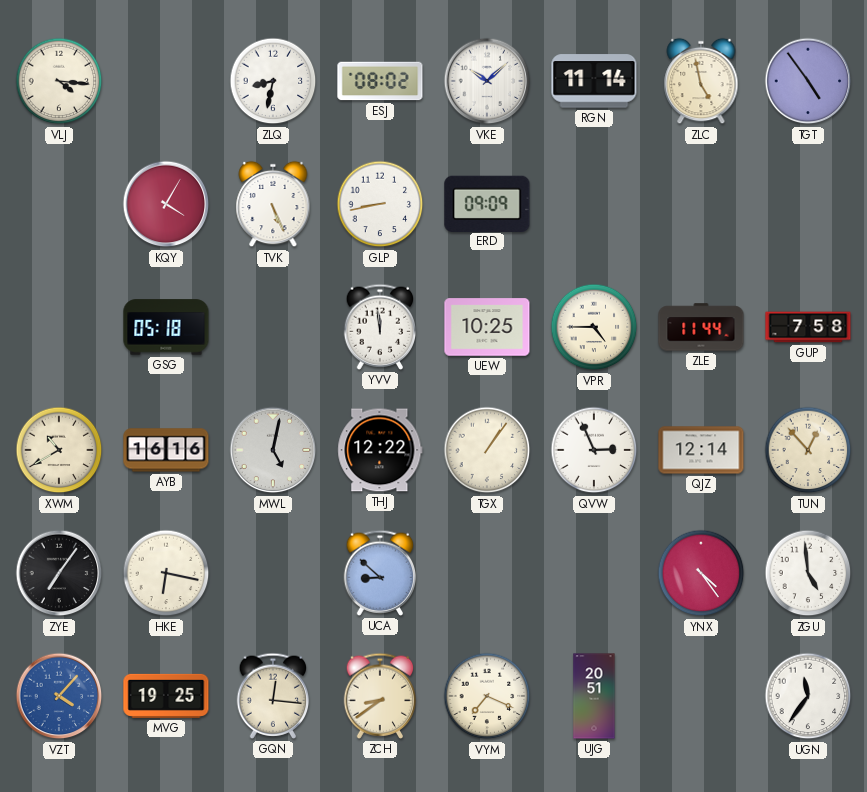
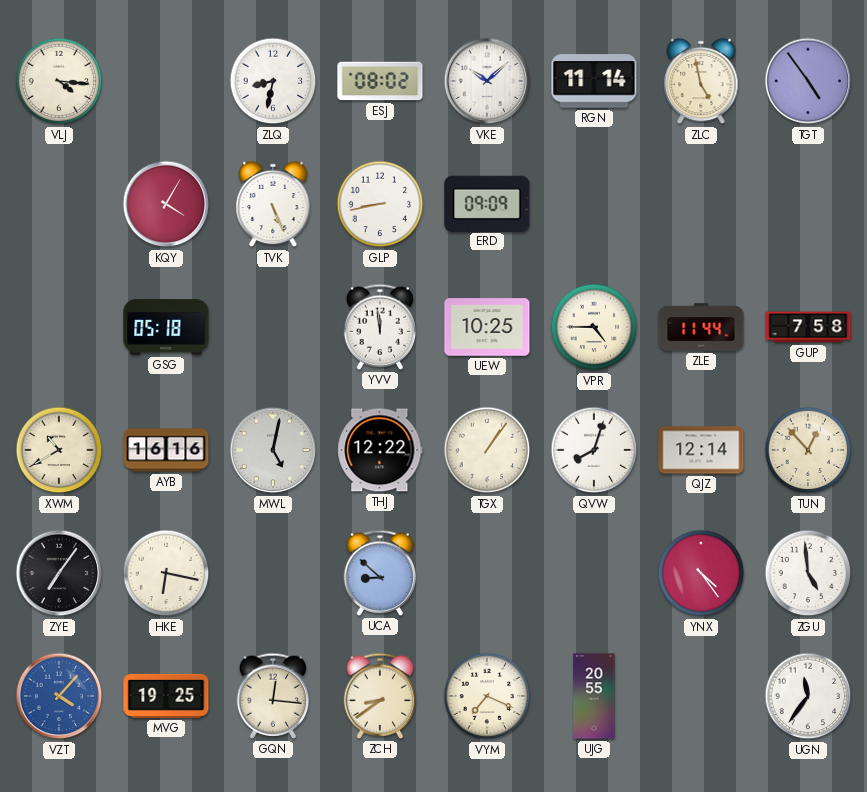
QVW: 2:56 -> 8:03
UJG: 20:51 -> 20:55
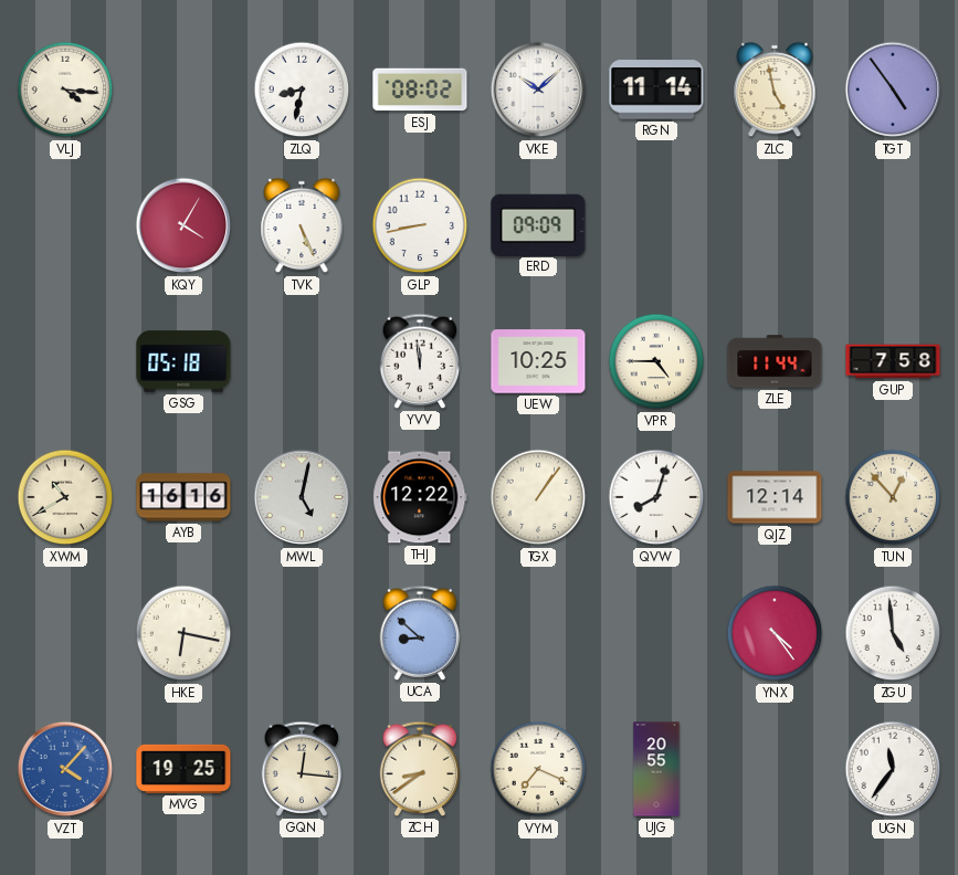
ZYE: 7:06 -> none
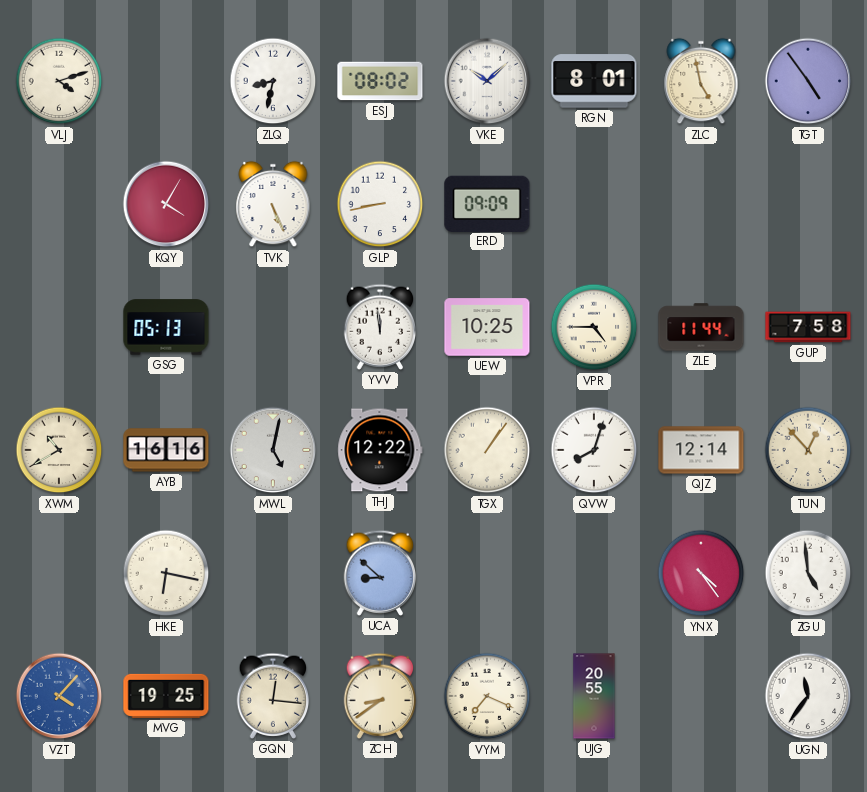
VLJ: 4:16 -> 4:12
RGN: 11:14 -> 8:01
GSG: 05:18 -> 05:13
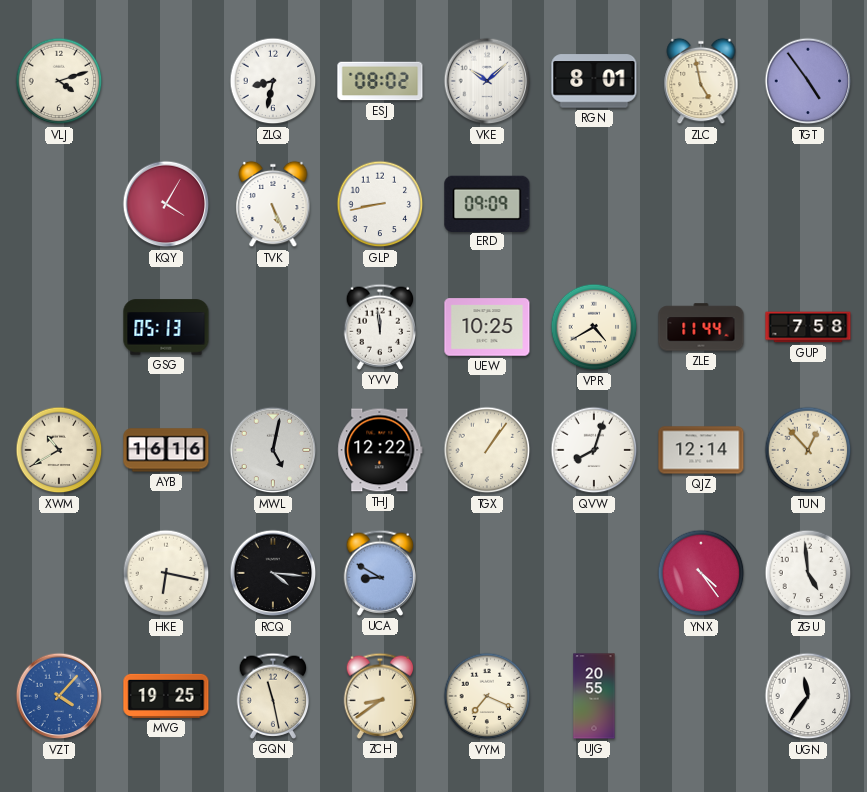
VPR: 4:45 -> 4:40
RCQ: none -> 4:16
UCA: 8:52 -> 8:50
GQN: 12:16 -> 11:28
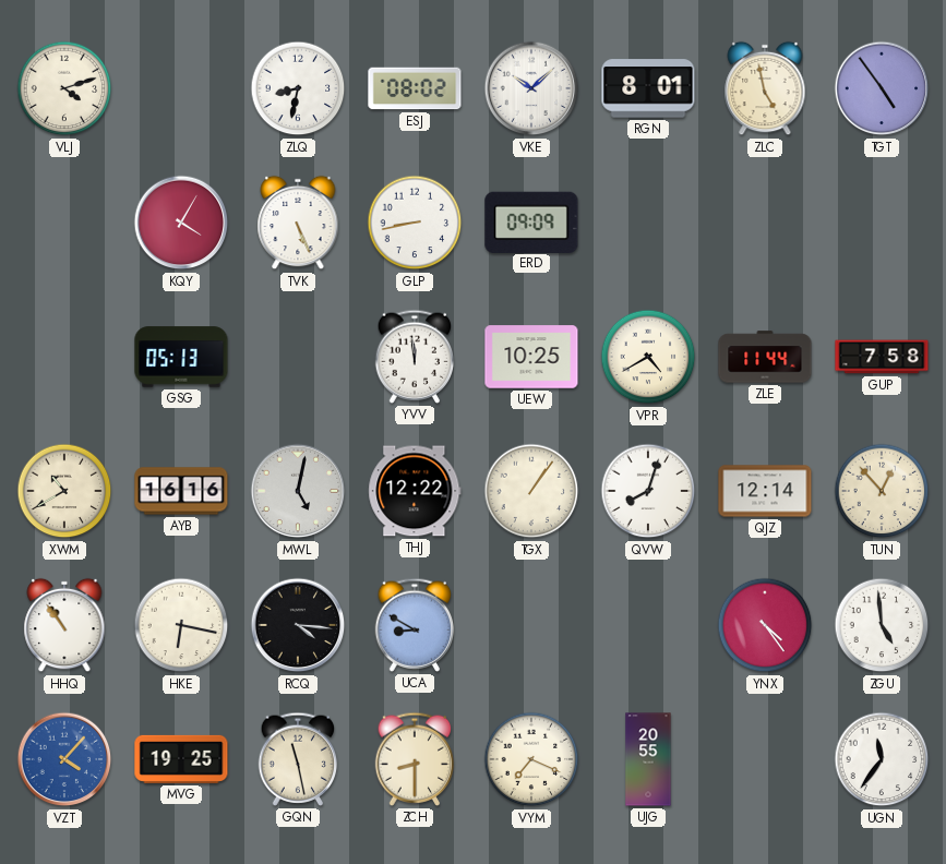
HHQ: none -> 10:54
ZCH: 8:39 -> 8:30
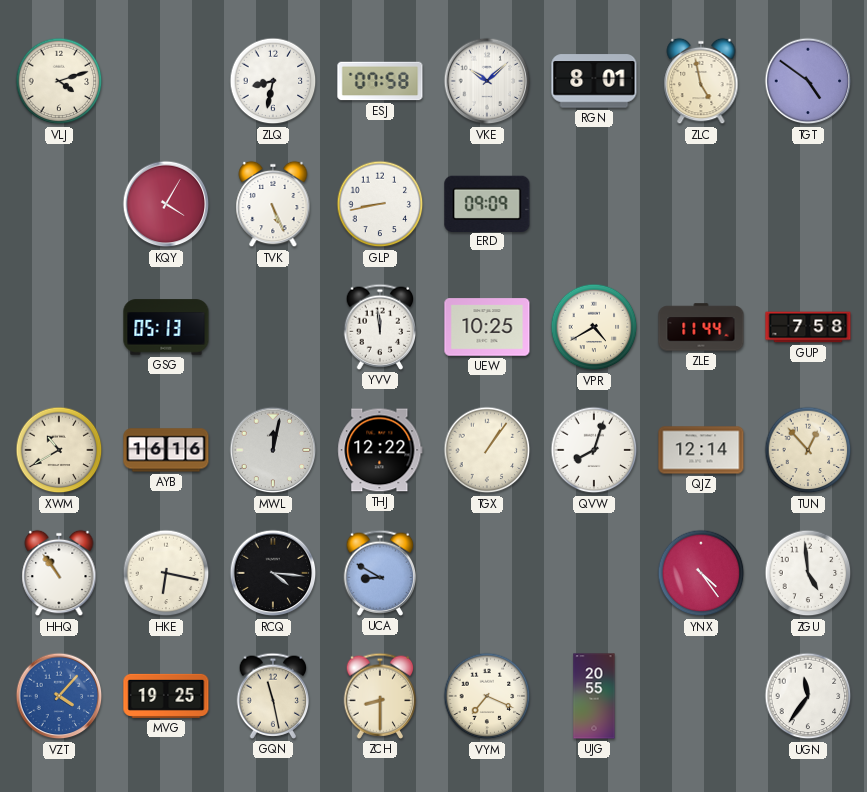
ESJ: 08:02 -> 07:58
TGT: 4:54 -> 4:51
MWL: 5:02 -> 12:02
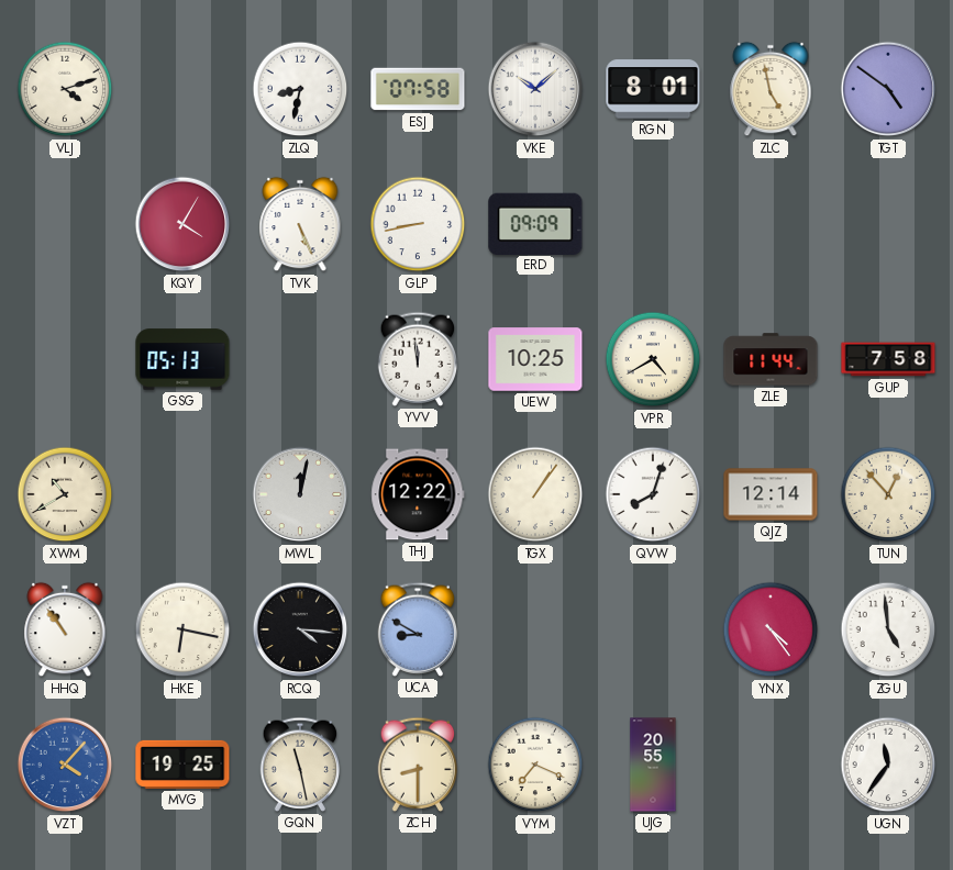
AYB: 16:16 -> none
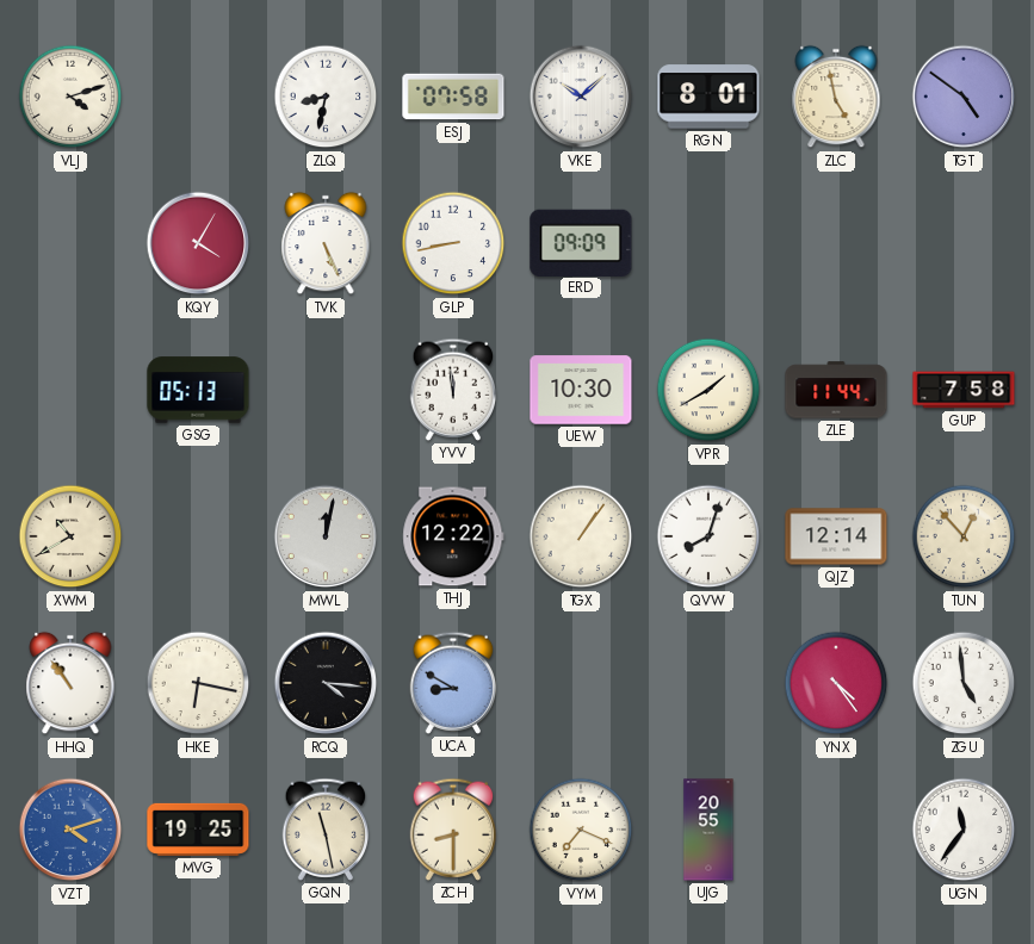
UEW: 10:25 -> 10:30
VPR: 4:40 -> 1:40
VZT: 4:07 -> 4:12
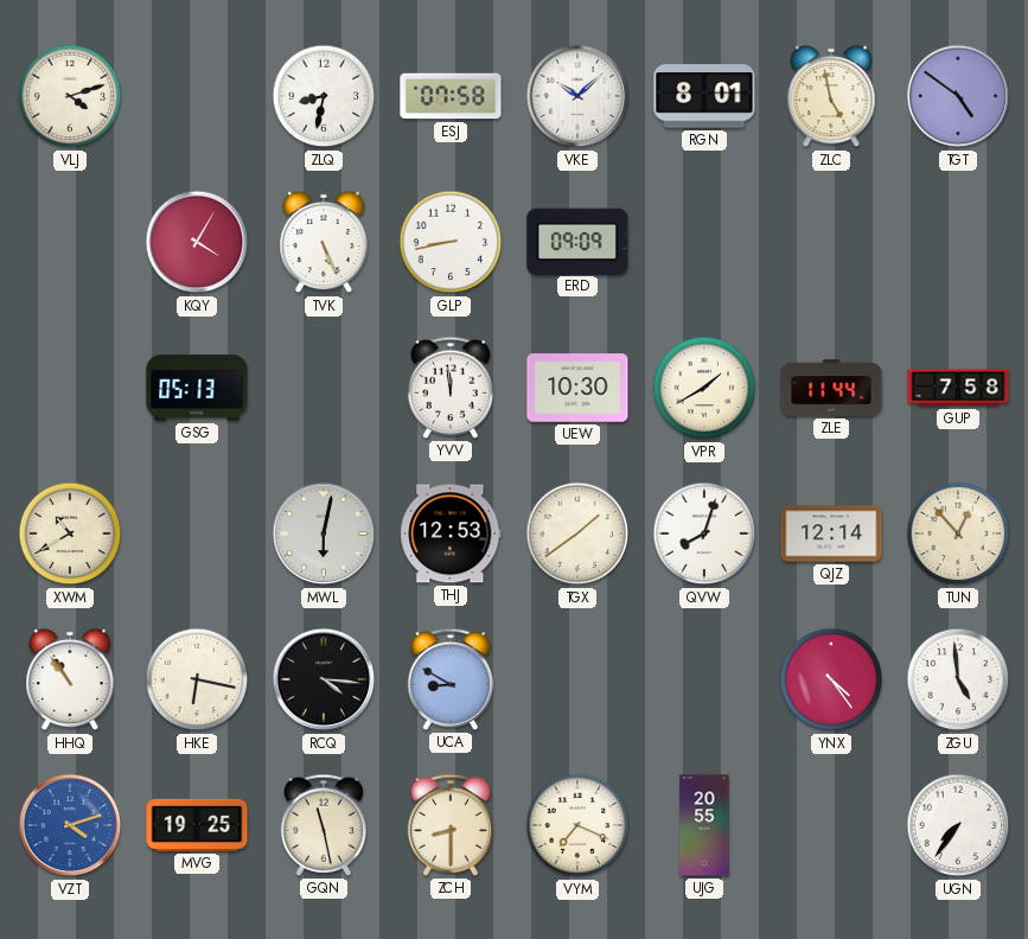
MWL: 12:02 -> 6:02
THJ: 12:22 -> 12:53
TGX: 1:06 -> 1:39
UGN: 11:36 -> 7:36
